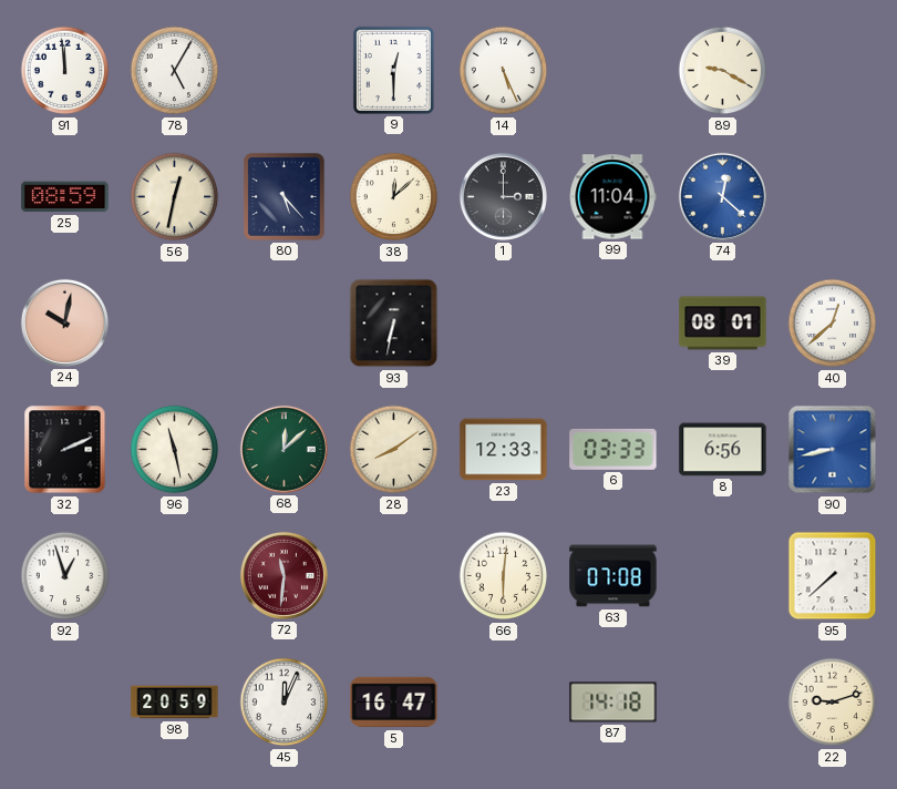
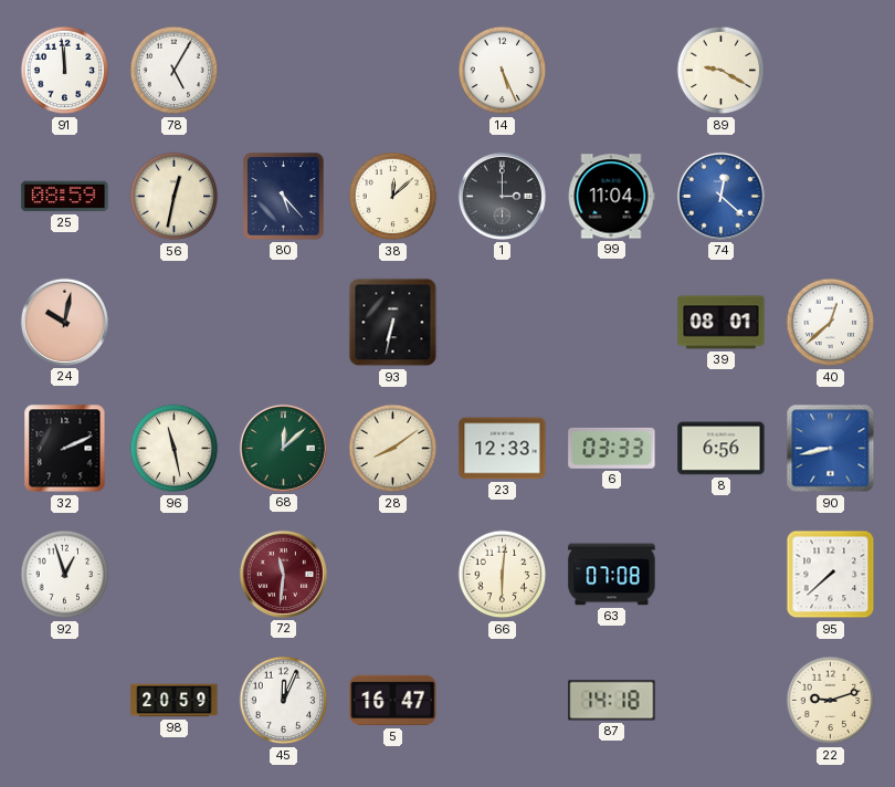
9: 12:30 -> none
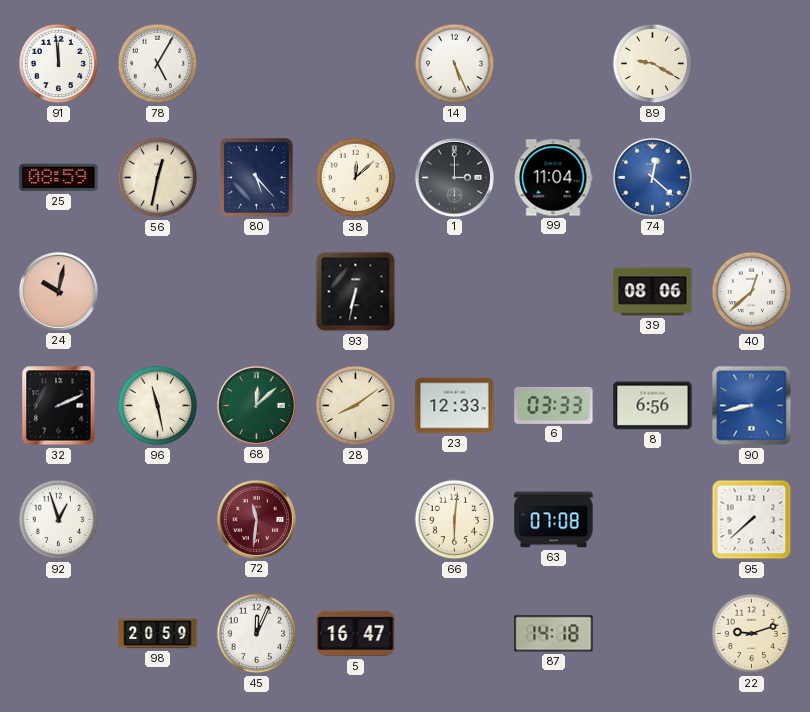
39: 08:01 -> 08:06
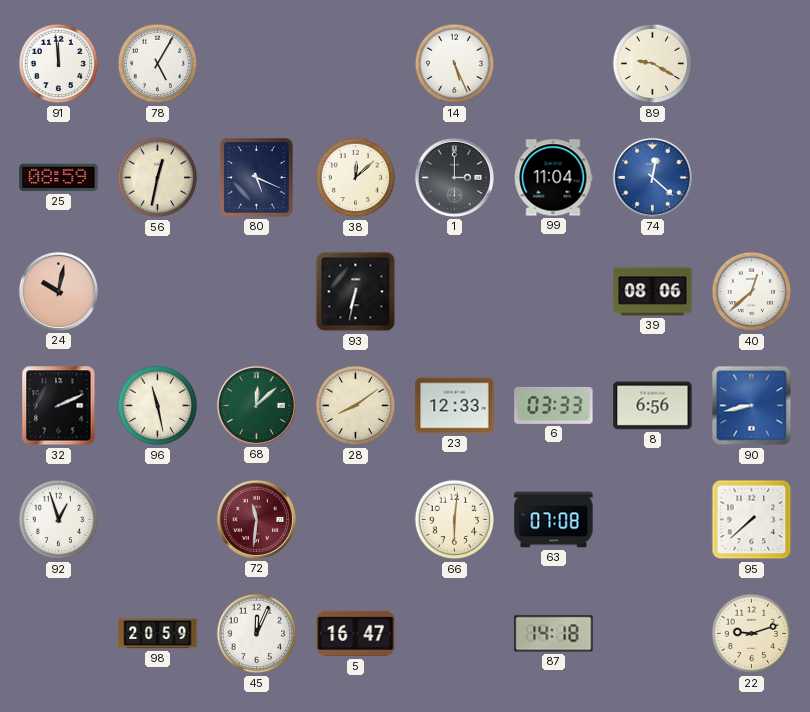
80: 5:23 -> 5:19
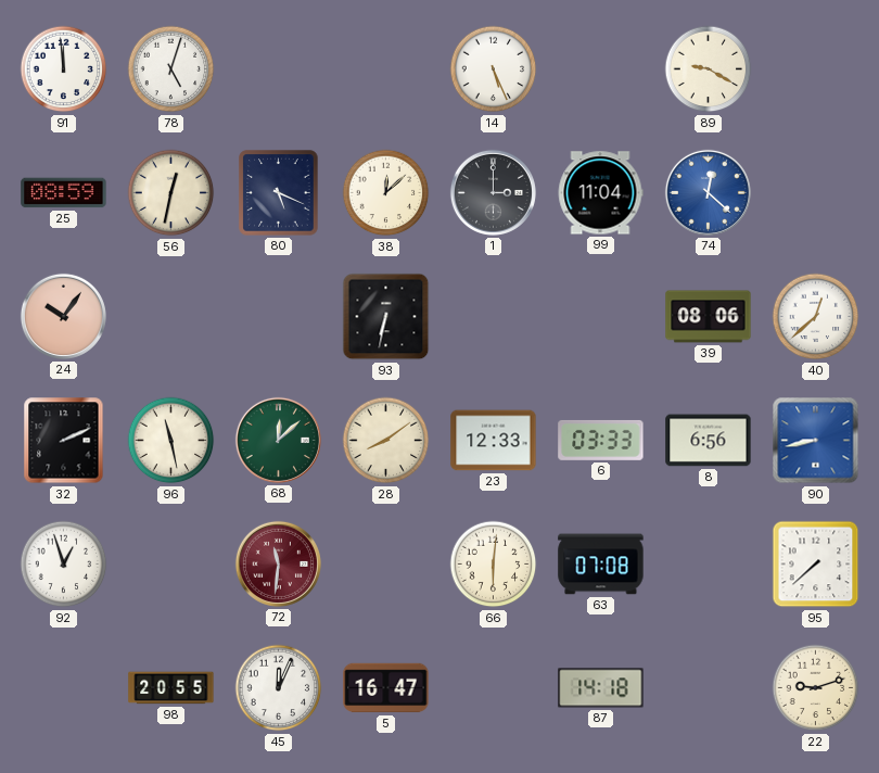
78: 5:05 -> 5:03
24: 10:02 -> 10:06
98: 20:59 -> 20:55
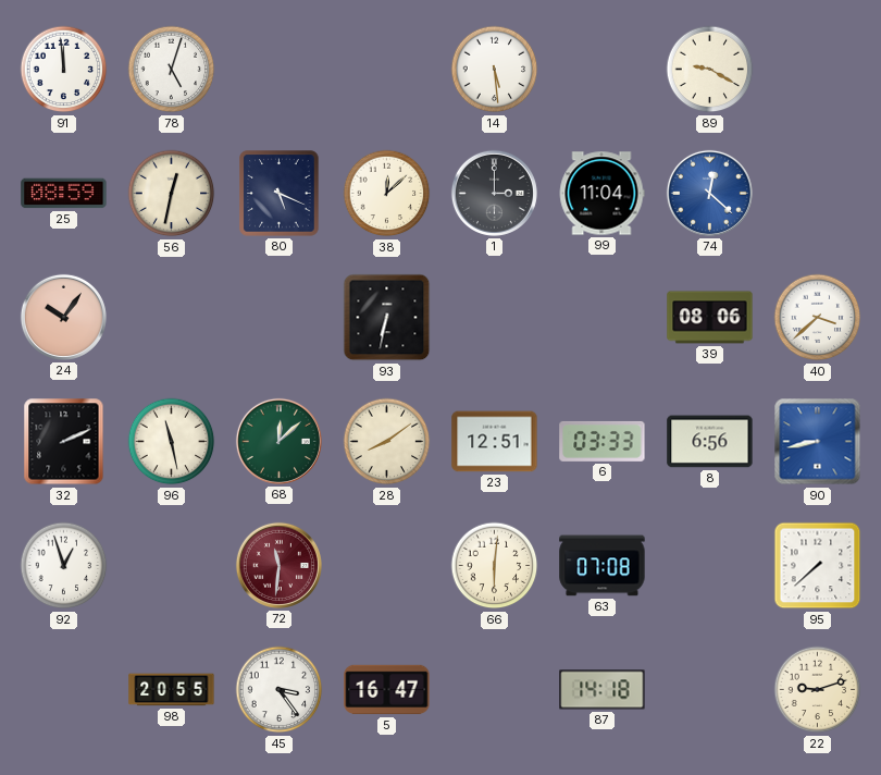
14: 5:26 -> 5:29
40: 12:38 -> 3:38
23: 12:33 -> 12:51
45: 12:04 -> 3:24
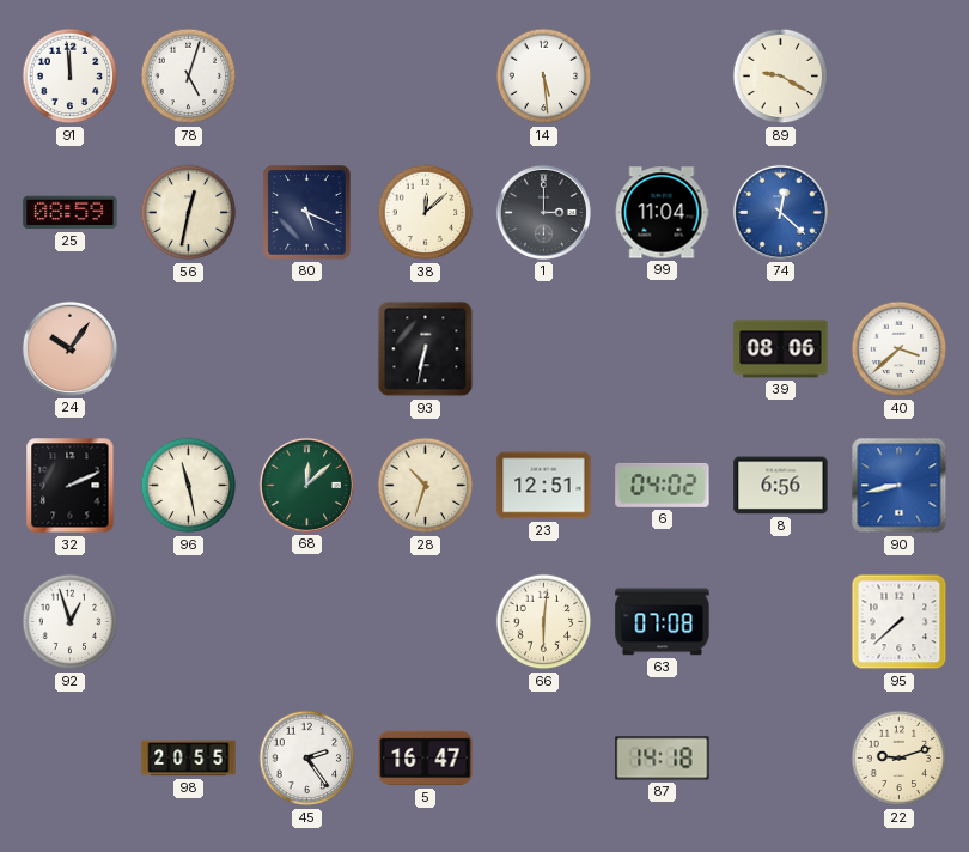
28: 8:09 -> 10:33
6: 03:33 -> 04:02
72: 11:31 -> none
45: 3:24 -> 2:24
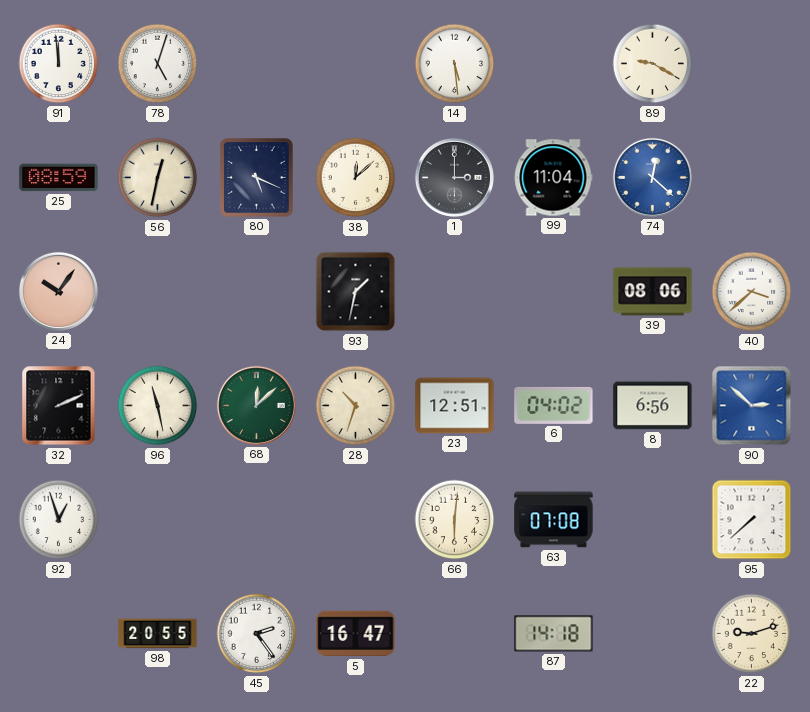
93: 6:32 -> 1:32
90: 8:43 -> 2:52
